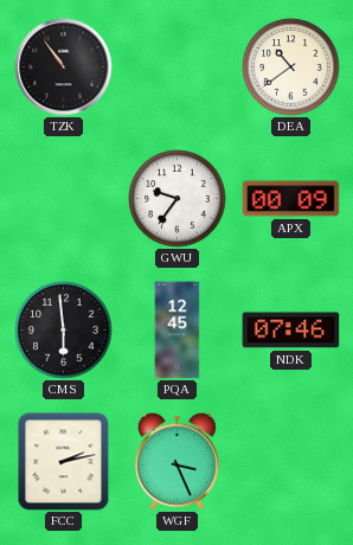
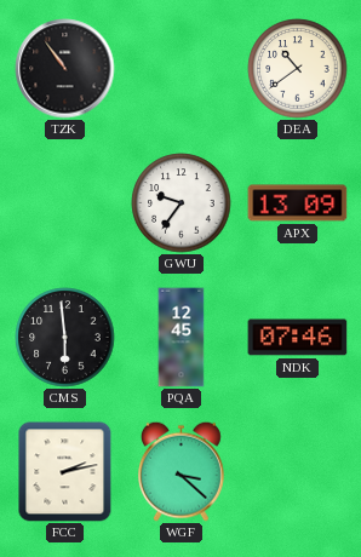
APX: 00:09 -> 13:09
WGF: 3:26 -> 3:22
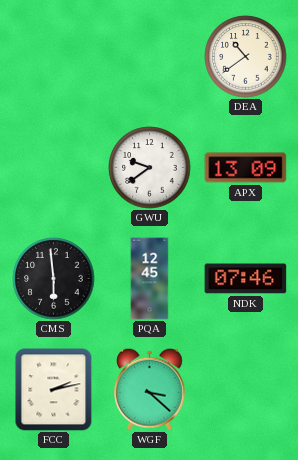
TZK: 10:54 -> none
GWU: 9:36 -> 9:39
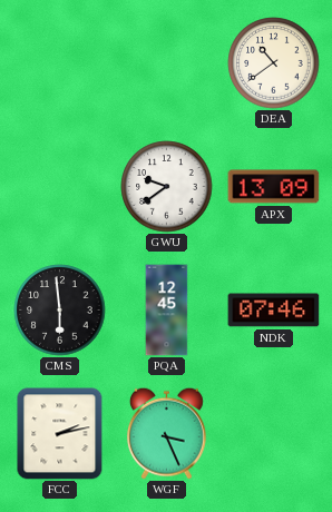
WGF: 3:22 -> 3:26
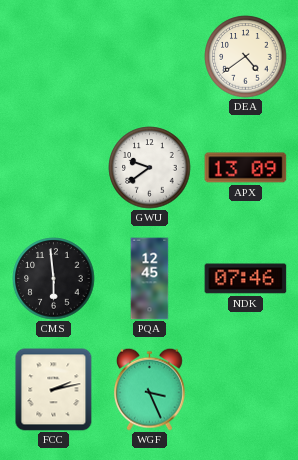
DEA: 10:39 -> 4:39
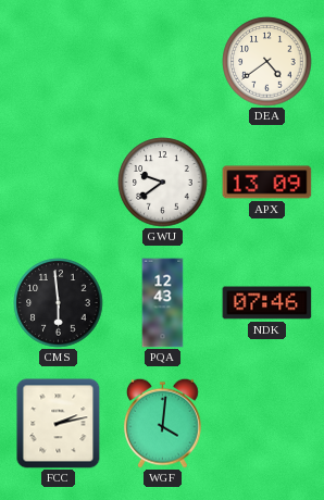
PQA: 12:45 -> 12:43
WGF: 3:26 -> 4:01
